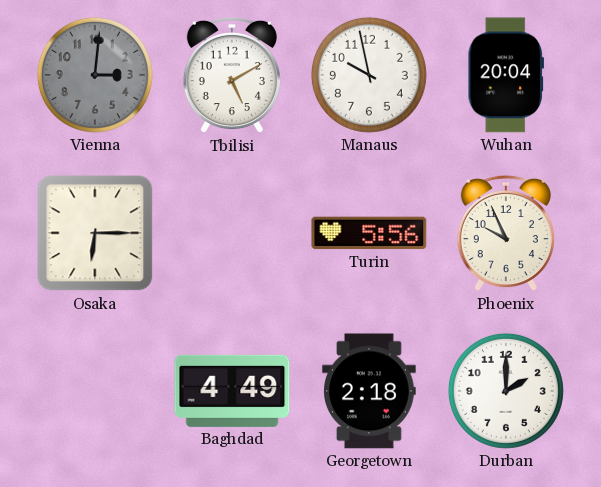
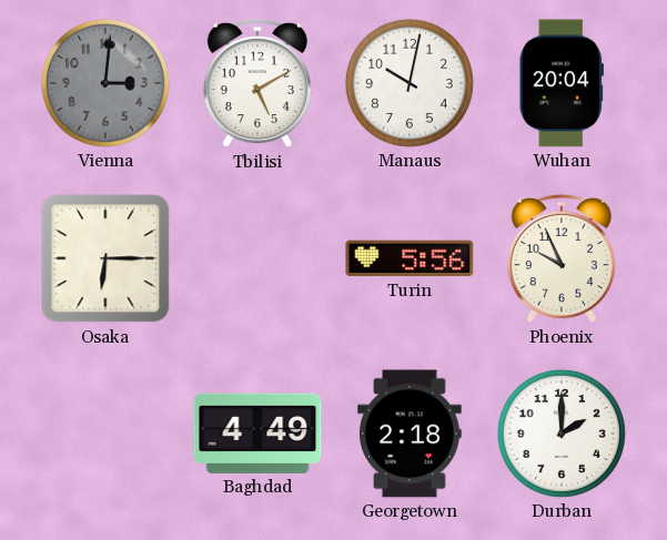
Manaus: 9:58 -> 10:02
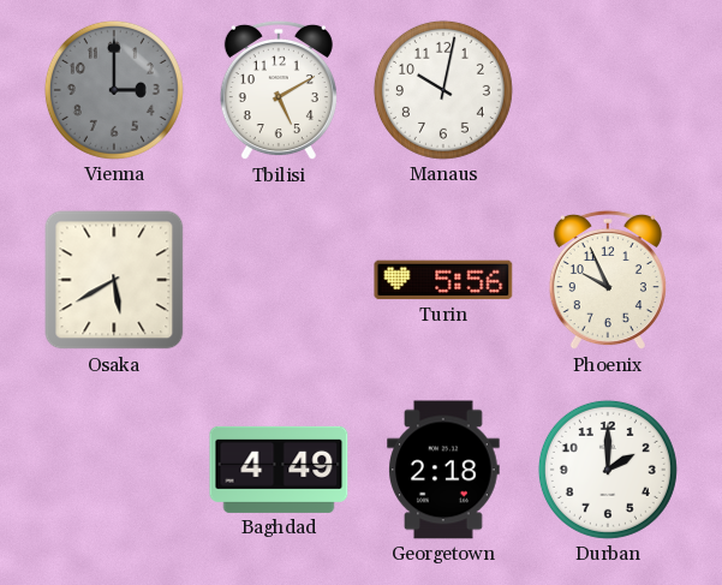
Vienna: 3:01 -> 3:00
Wuhan: 20:04 -> none
Osaka: 6:15 -> 5:40
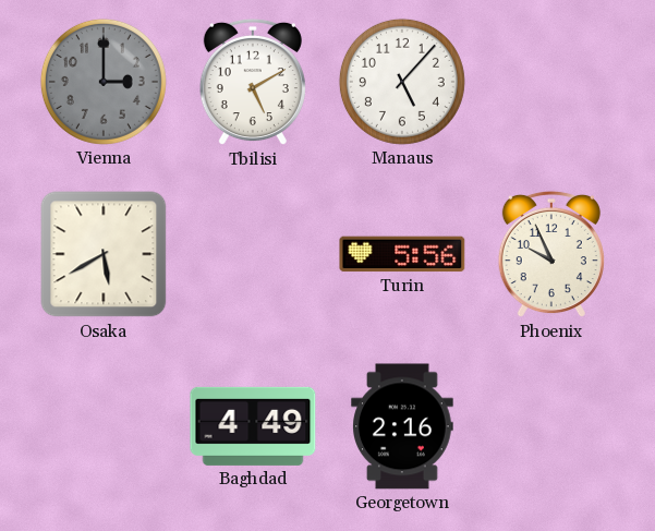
Manaus: 10:02 -> 5:07
Georgetown: 2:18 -> 2:16
Durban: 2:00 -> none
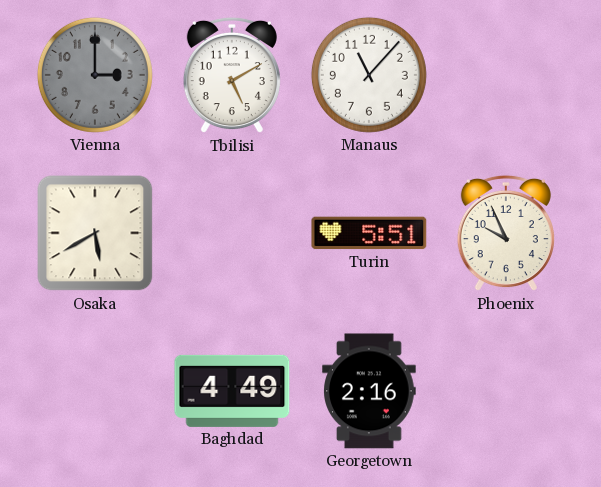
Manaus: 5:07 -> 11:07
Turin: 5:56 -> 5:51
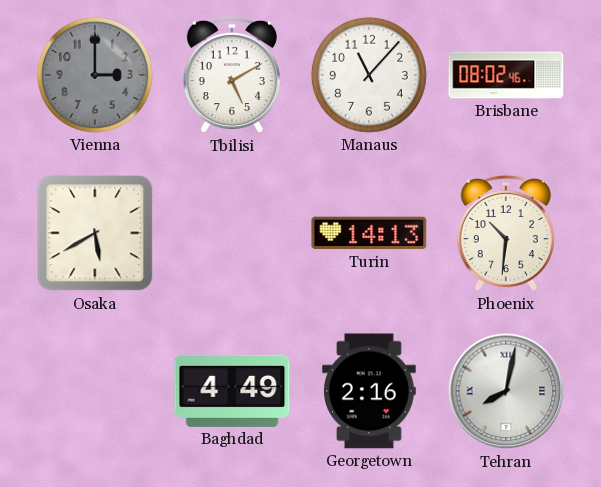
Brisbane: none -> 08:02
Turin: 5:51 -> 14:13
Phoenix: 9:56 -> 10:31
Tehran: none -> 8:02
